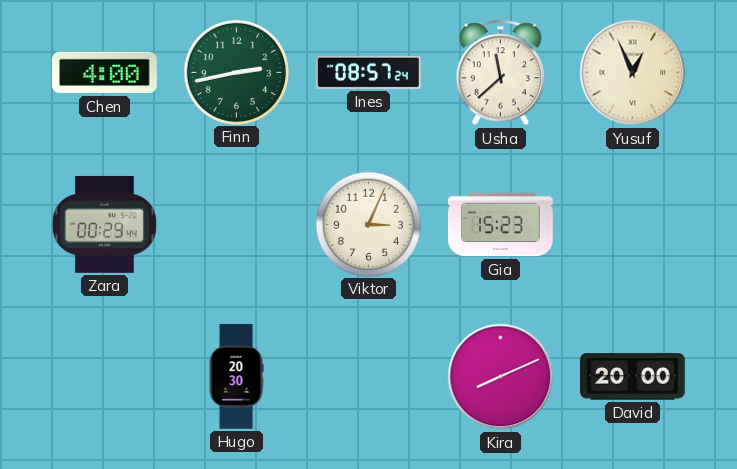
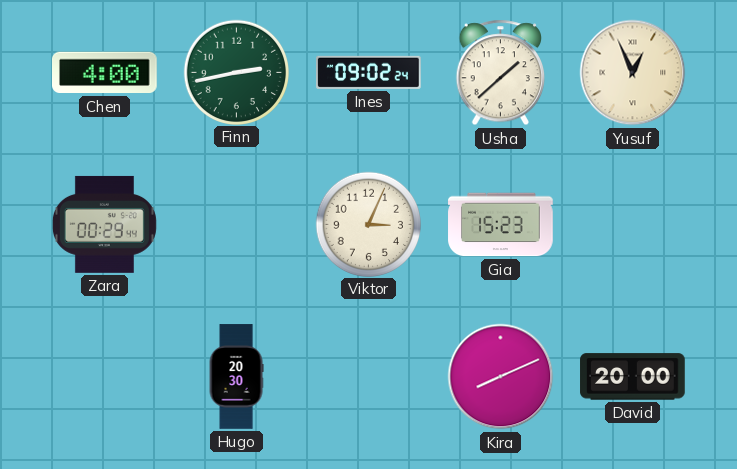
Ines: 08:57 -> 09:02
Usha: 11:38 -> 1:38
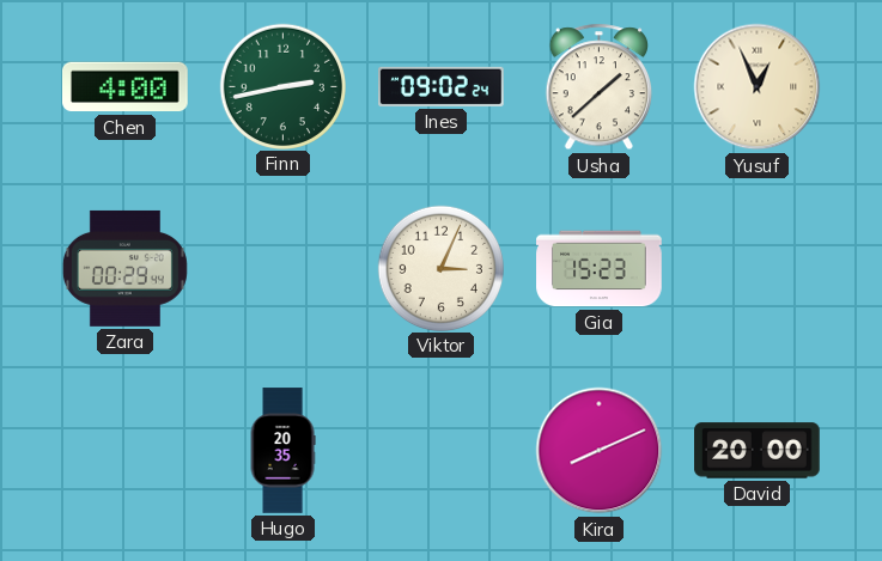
Hugo: 20:30 -> 20:35
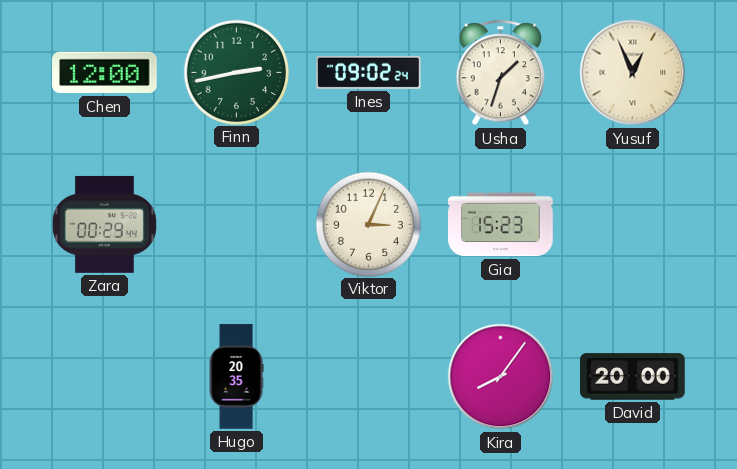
Chen: 4:00 -> 12:00
Usha: 1:38 -> 1:33
Kira: 8:11 -> 8:06
